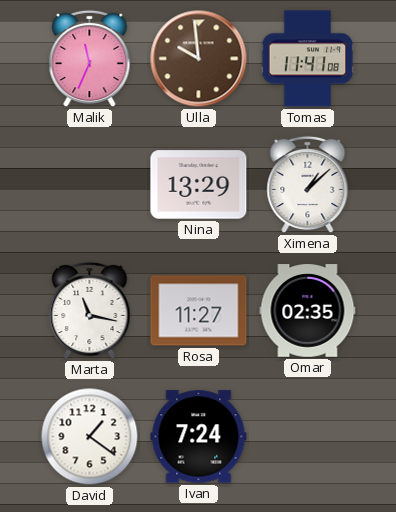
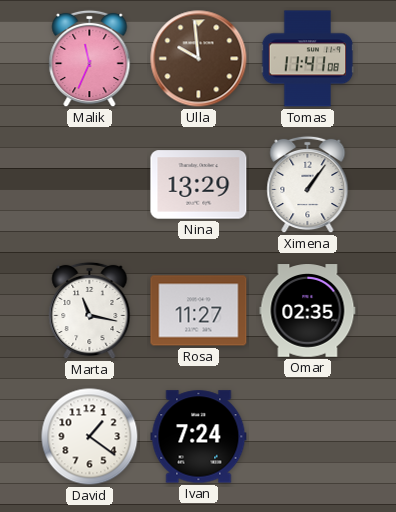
Ximena: 1:08 -> 1:06
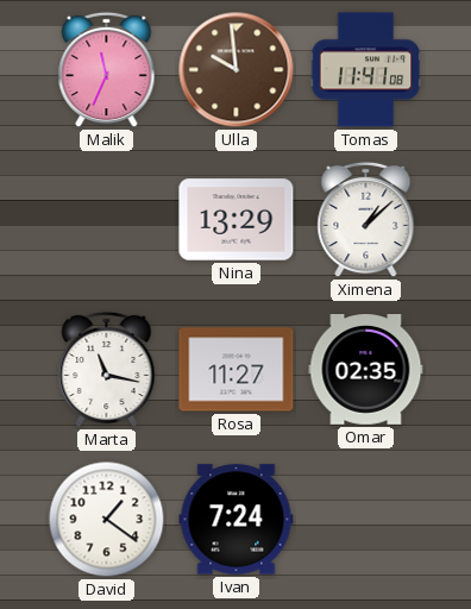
Ximena: 1:06 -> 1:08
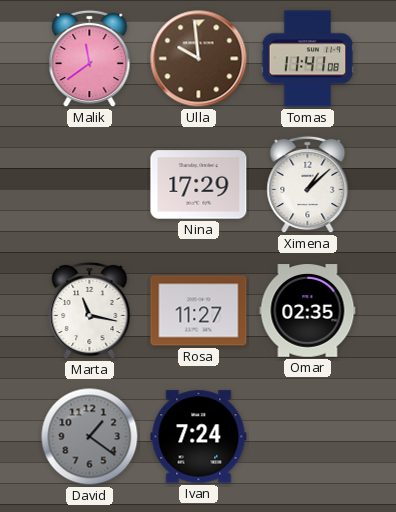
Malik: 11:34 -> 11:39
Nina: 13:29 -> 17:29
David dial: white -> grey
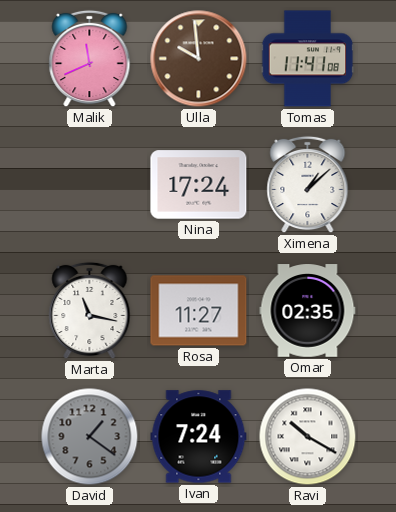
Malik: 11:39 -> 11:41
Nina: 17:29 -> 17:24
Ravi: none -> 10:20
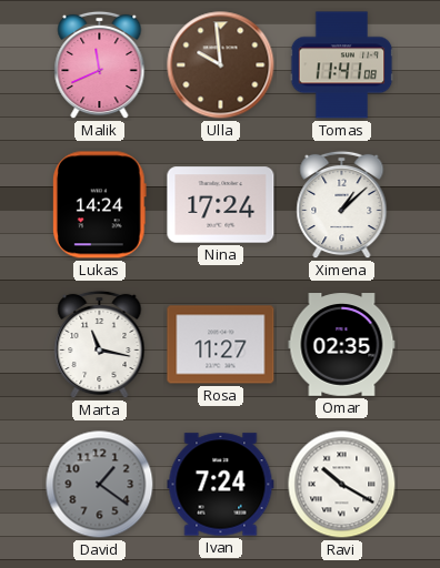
Lukas: none -> 14:24
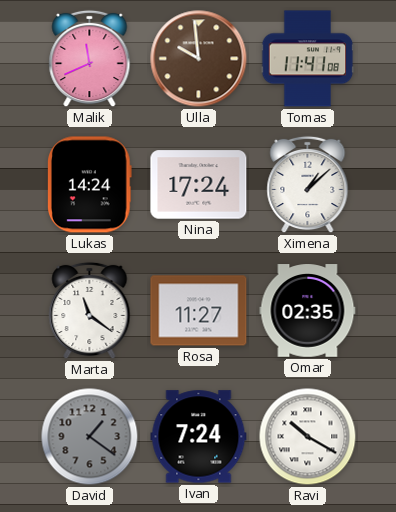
Marta: 11:17 -> 11:21
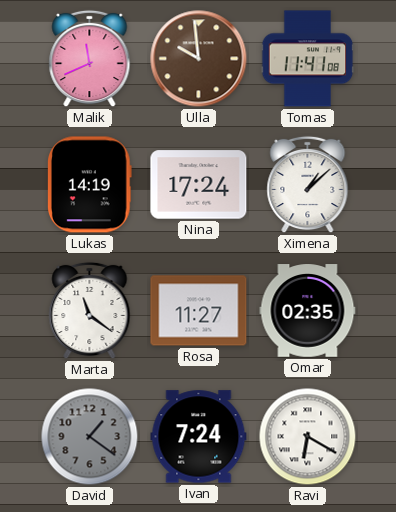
Lukas: 14:24 -> 14:19
Ravi: 10:20 -> 6:20
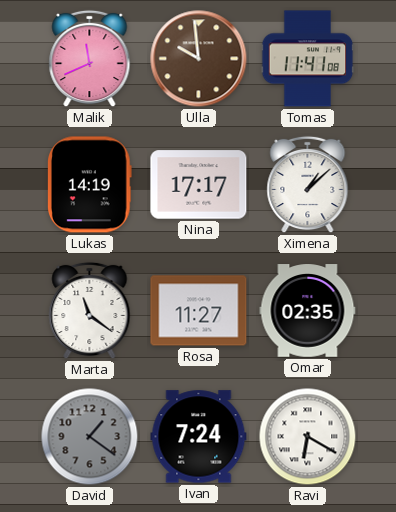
Nina: 17:24 -> 17:17
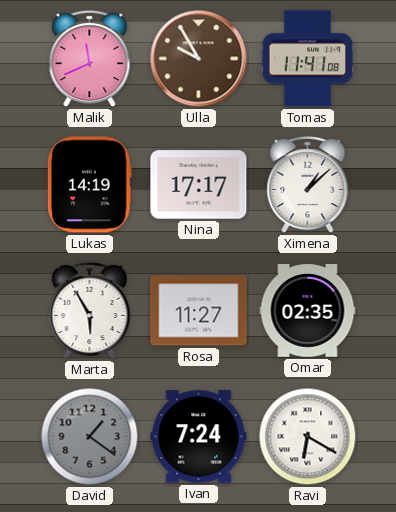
Ulla: 9:59 -> 9:55
Marta: 11:21 -> 5:55
